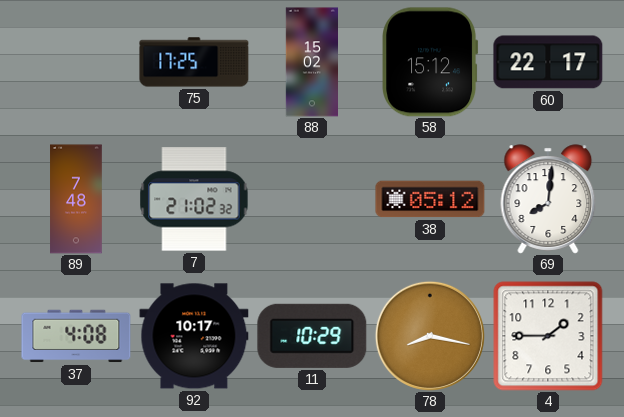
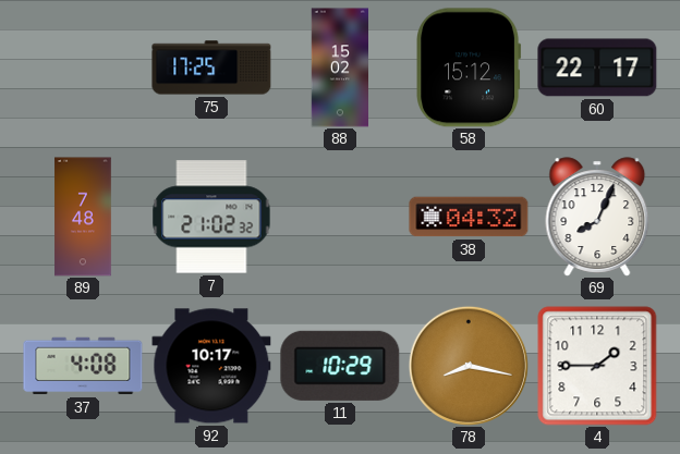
38: 05:12 -> 04:32
69: 8:01 -> 8:04
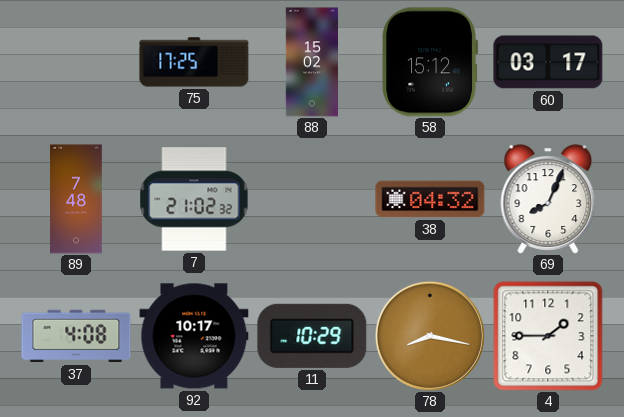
60: 22:17 -> 03:17
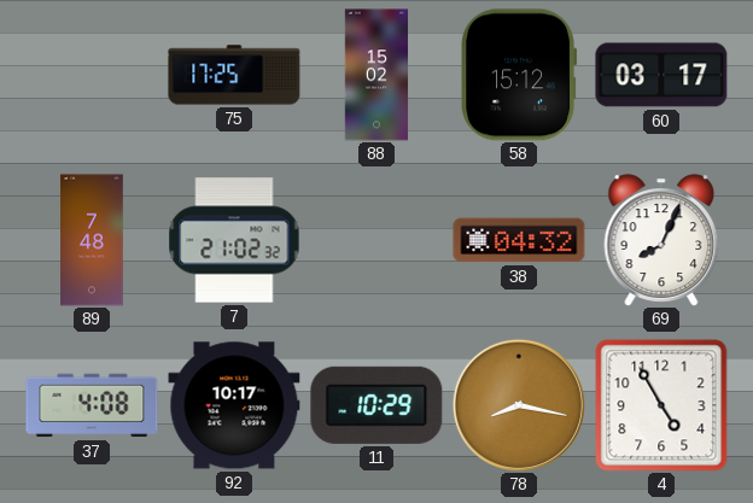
4: 1:45 -> 4:55
